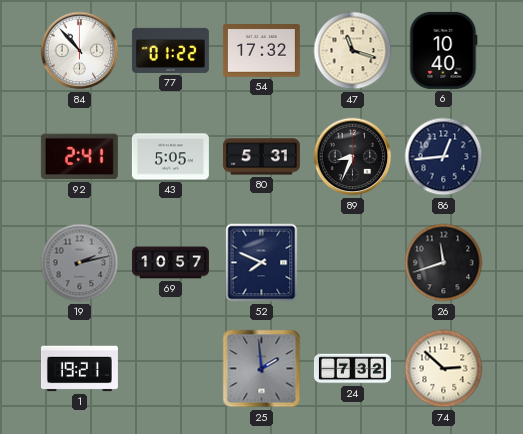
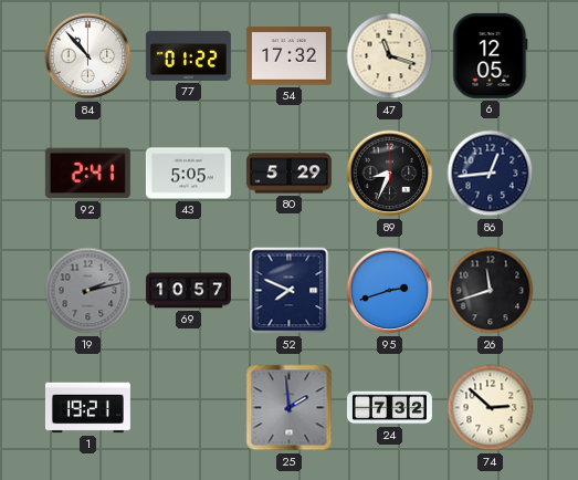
6: 10:40 -> 12:05
80: 5:31 -> 5:29
95: none -> 2:42
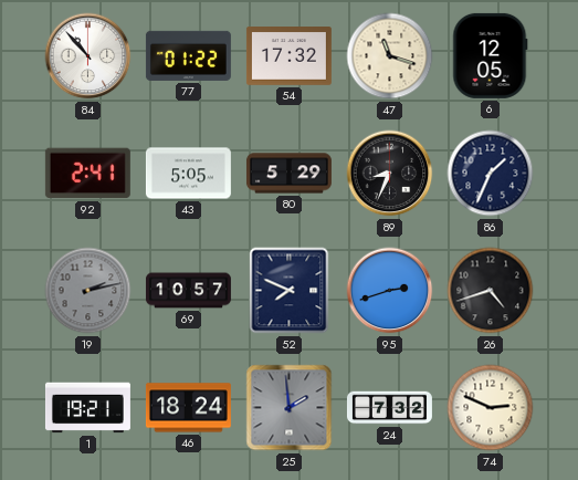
86: 12:44 -> 1:34
26: 11:42 -> 4:42
46: none -> 18:24
74: 2:52 -> 2:49
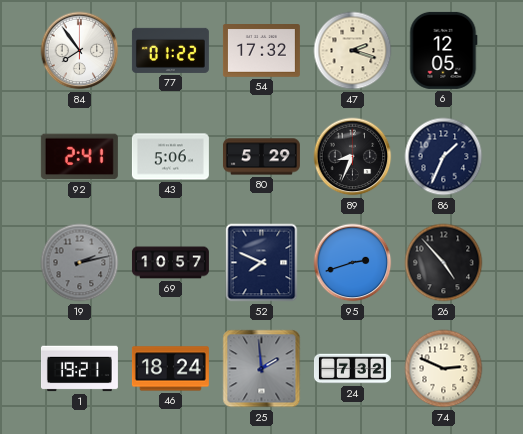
84: 10:53 -> 7:54
47: 11:18 -> 2:18
43: 5:05 -> 5:06
26: 4:42 -> 4:53
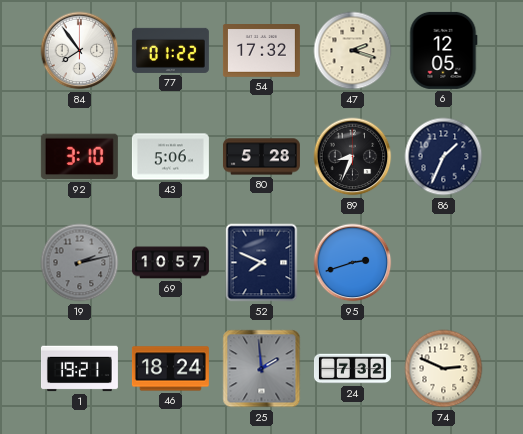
92: 2:41 -> 3:10
80: 5:29 -> 5:28
26: 4:53 -> none
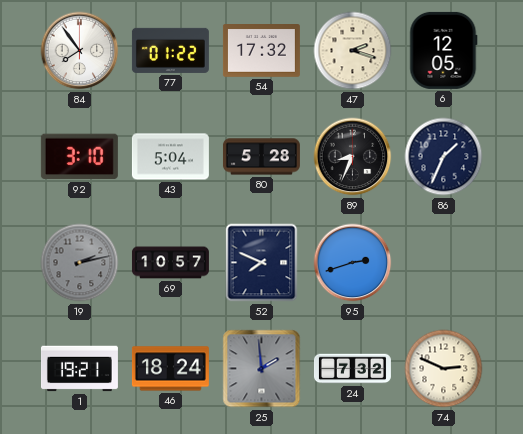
43: 5:06 -> 5:04
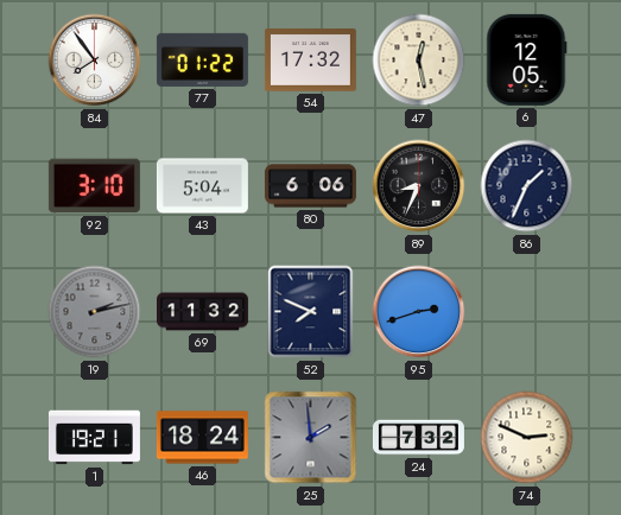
47: 2:18 -> 12:28
80: 5:28 -> 6:06
69: 10:57 -> 11:32
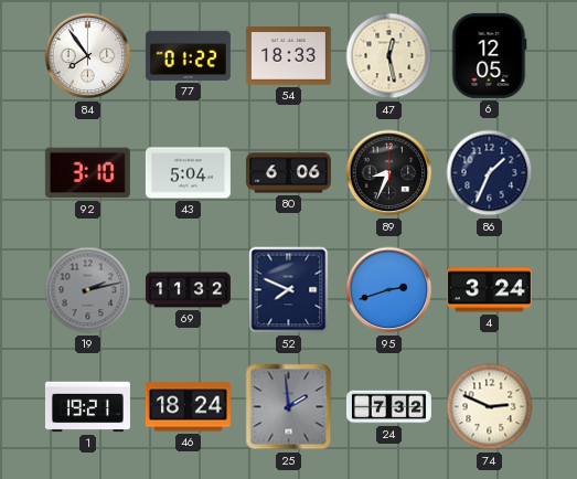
54: 17:32 -> 18:33
4: none -> 3:24
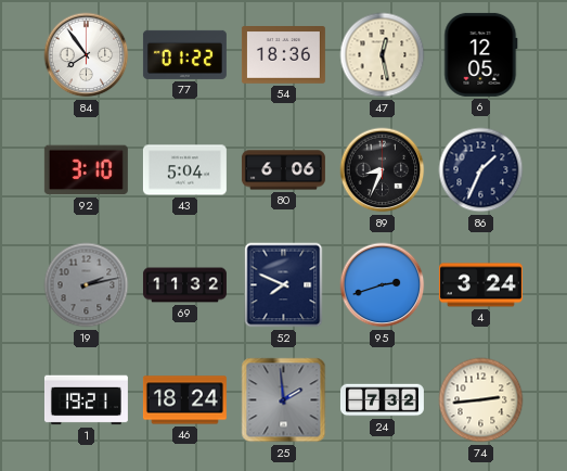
54: 18:33 -> 18:36
74: 2:49 -> 2:44
